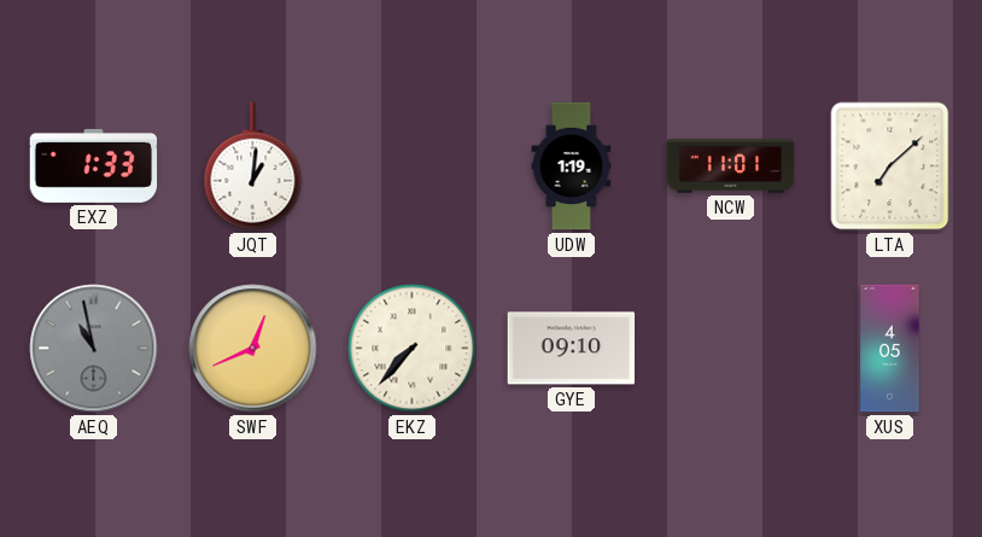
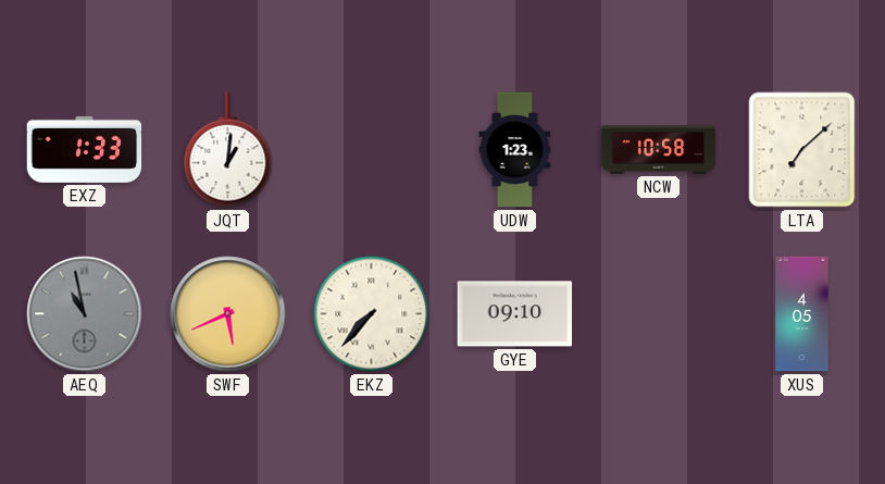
UDW: 1:19 -> 1:23
NCW: 11:01 -> 10:58
SWF: 12:41 -> 5:41
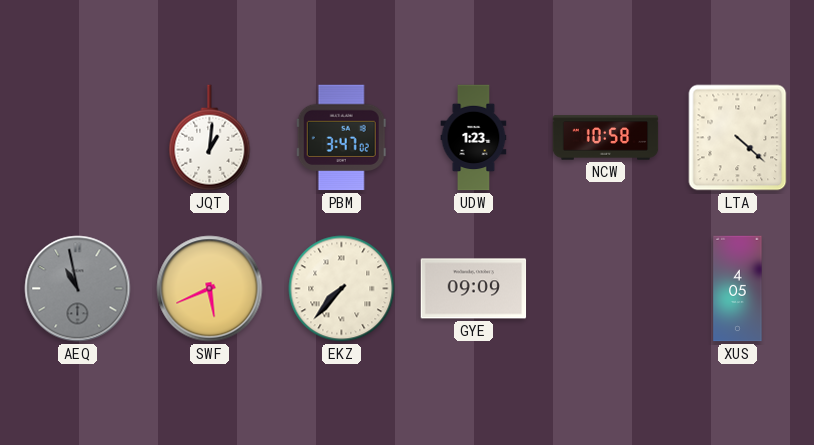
EXZ: 1:33 -> none
PBM: none -> 3:47
LTA: 7:08 -> 4:22
GYE: 09:10 -> 09:09
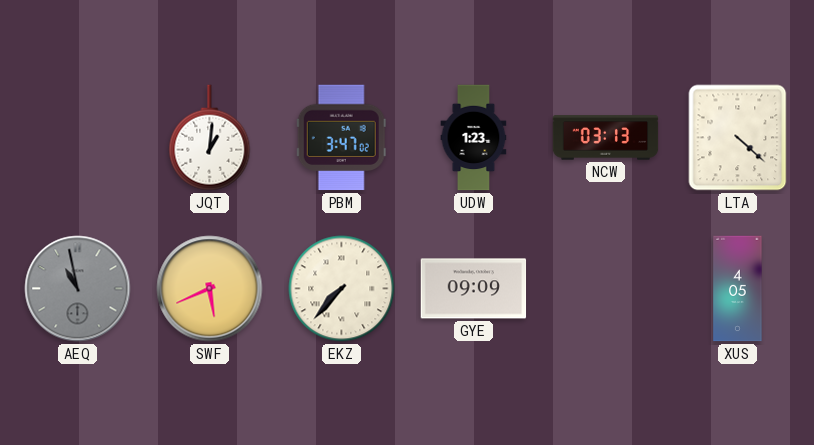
NCW: 10:58 -> 03:13
